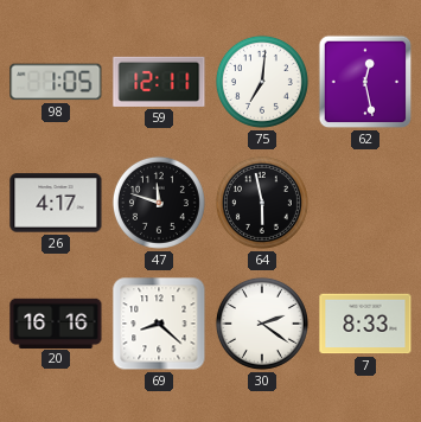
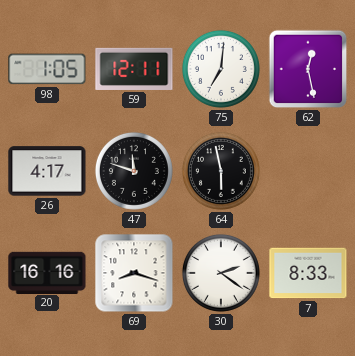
69: 8:22 -> 8:18
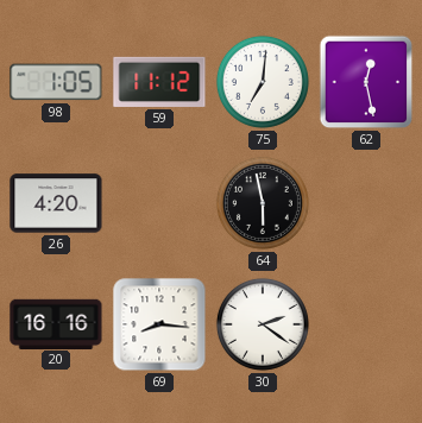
59: 12:11 -> 11:12
26: 4:17 -> 4:20
47: 11:48 -> none
69: 8:18 -> 8:16
7: 8:33 -> none
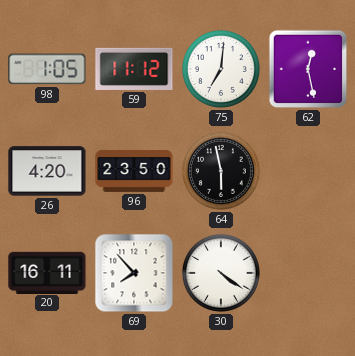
96: none -> 23:50
20: 16:16 -> 16:11
69: 8:16 -> 7:53
30: 2:21 -> 4:21
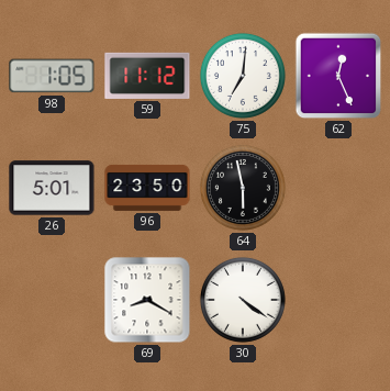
62: 12:28 -> 12:26
26: 4:20 -> 5:01
20: 16:11 -> none
69: 7:53 -> 8:20
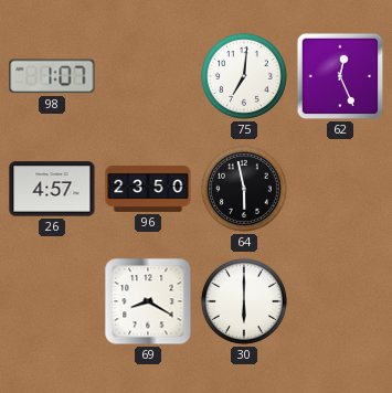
98: 1:05 -> 1:07
59: 11:12 -> none
26: 5:01 -> 4:57
30: 4:21 -> 6:00
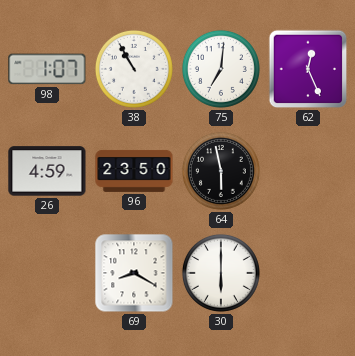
38: none -> 10:55
26: 4:57 -> 4:59
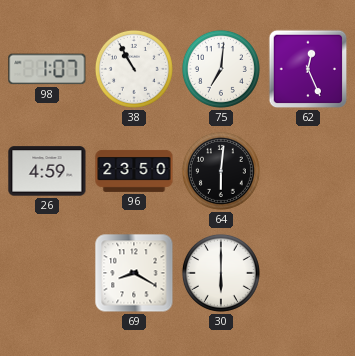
64: 5:58 -> 6:01
